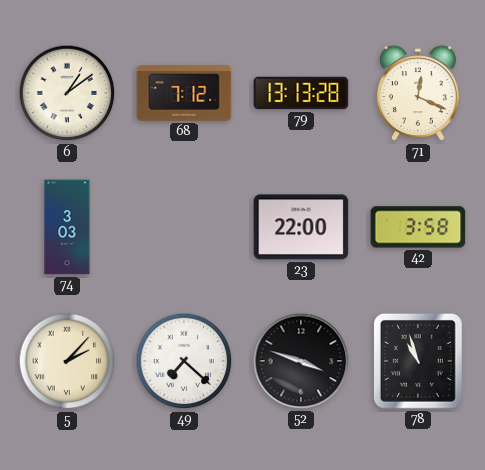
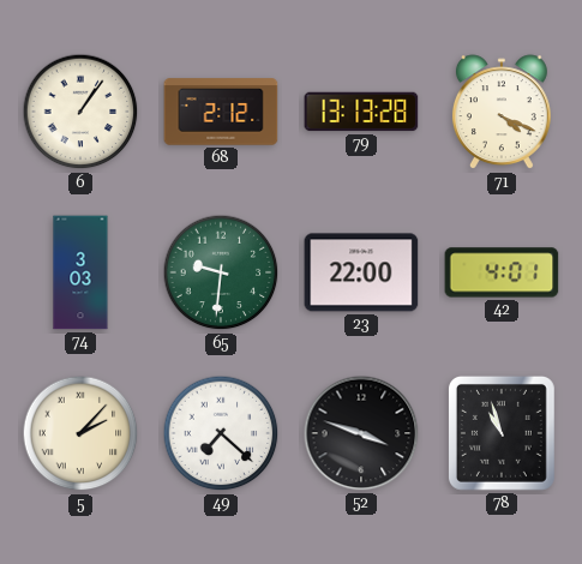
6: 1:09 -> 1:06
68: 7:12 -> 2:12
71: 12:19 -> 4:19
65: none -> 9:31
42: 3:58 -> 4:01
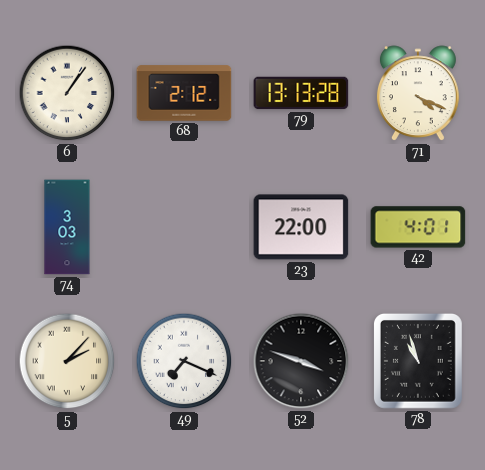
65: 9:31 -> none
49: 7:22 -> 7:19
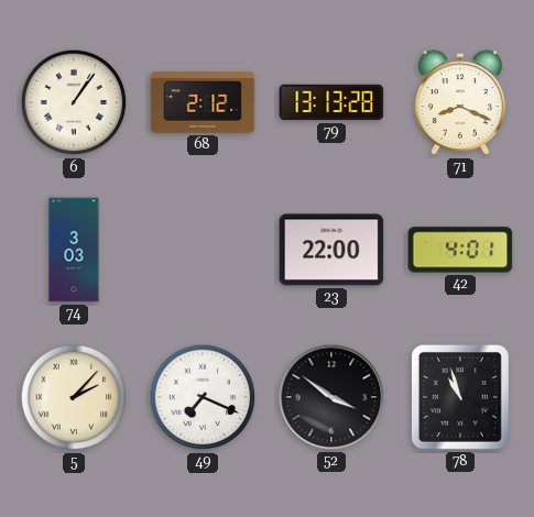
71: 4:19 -> 8:19
52: 3:48 -> 3:51
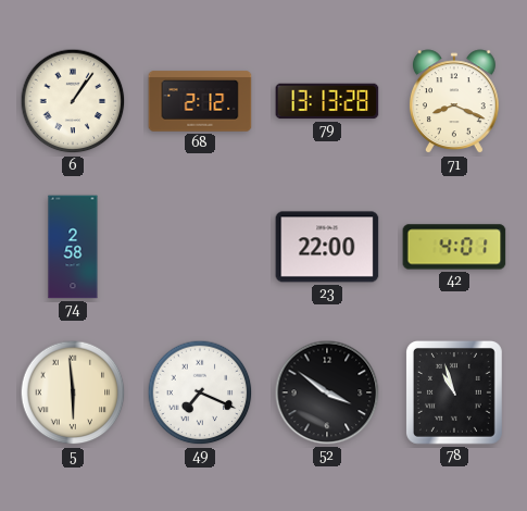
74: 3:03 -> 2:58
5: 2:07 -> 5:59
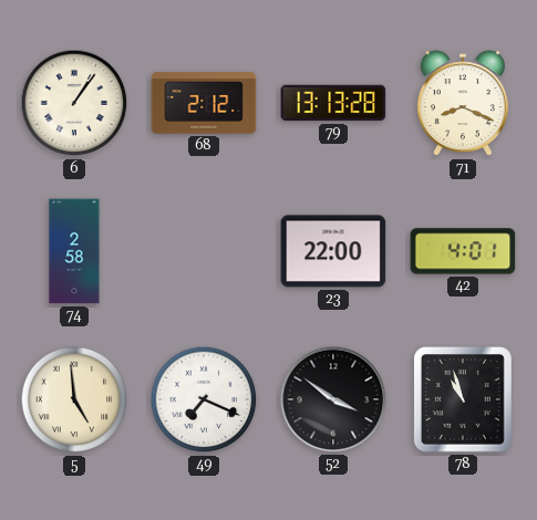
5: 5:59 -> 4:59
